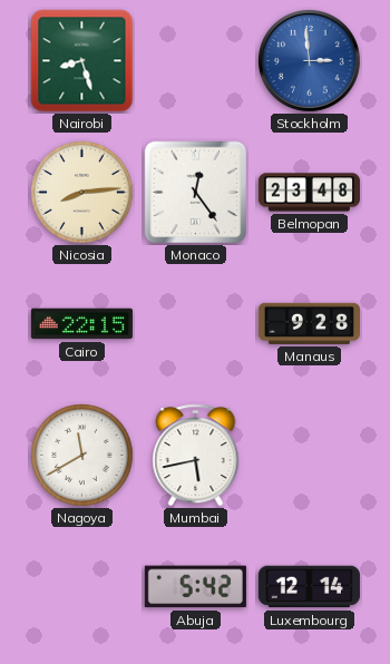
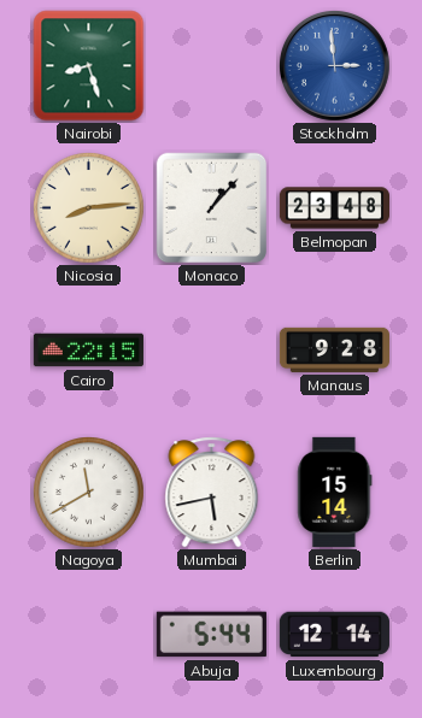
Monaco: 12:24 -> 1:07
Berlin: none -> 15:14
Abuja: 5:42 -> 5:44
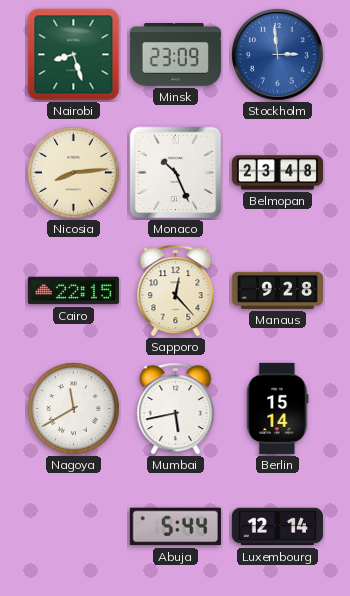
Minsk: none -> 23:09
Monaco: 1:07 -> 10:26
Sapporo: none -> 12:23
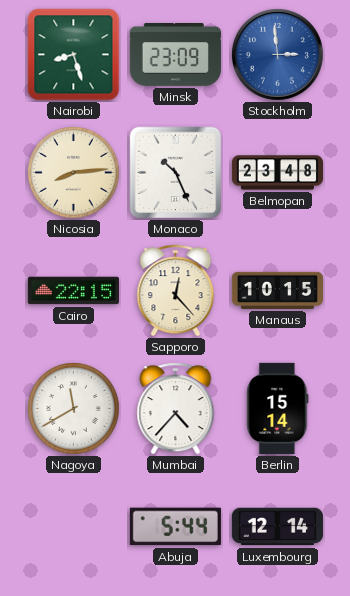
Manaus: 9:28 -> 10:15
Mumbai: 5:43 -> 4:37
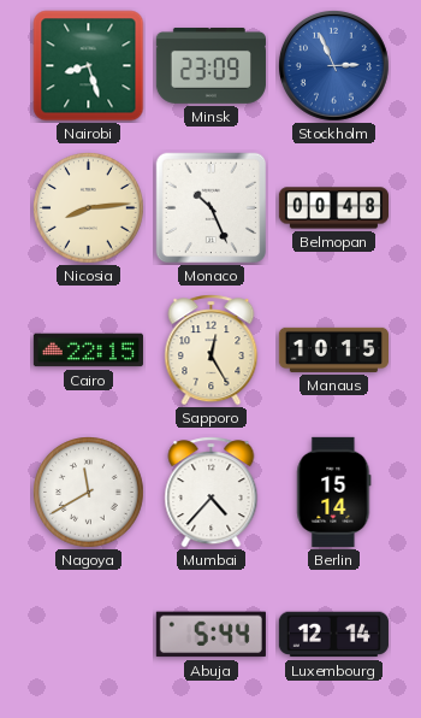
Stockholm: 2:59 -> 2:56
Belmopan: 23:48 -> 00:48
Sapporo: 12:23 -> 12:25
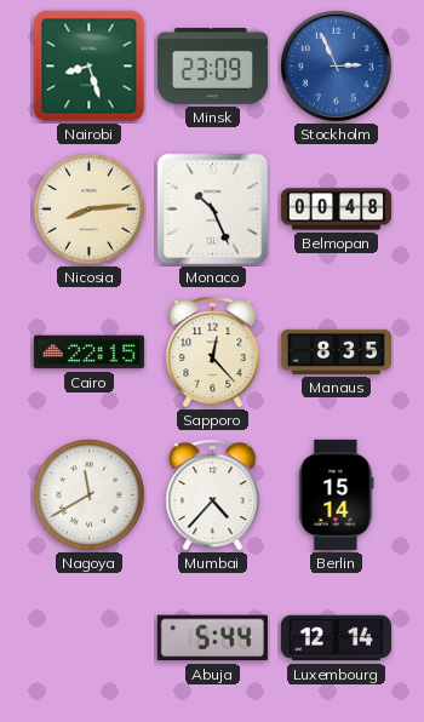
Sapporo: 12:25 -> 12:23
Manaus: 10:15 -> 8:35
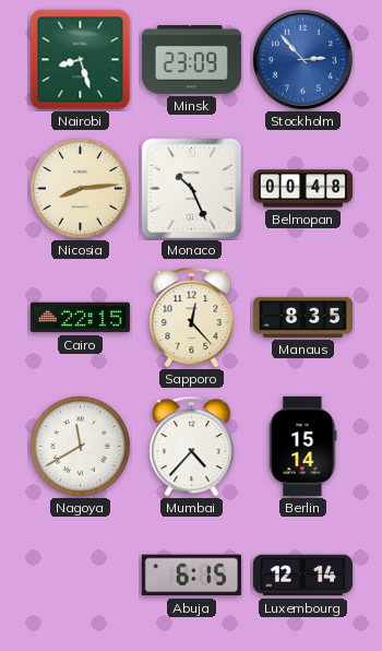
Stockholm: 2:56 -> 2:53
Abuja: 5:44 -> 6:15
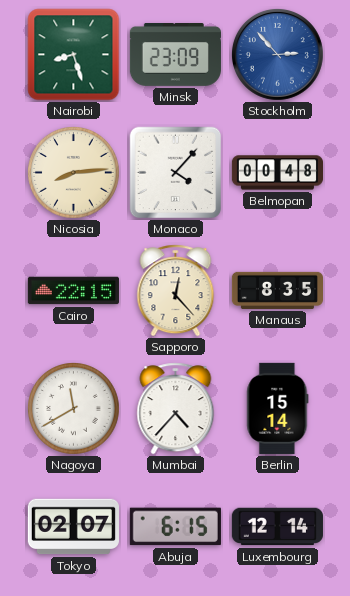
Monaco: 10:26 -> 4:07
Tokyo: none -> 02:07
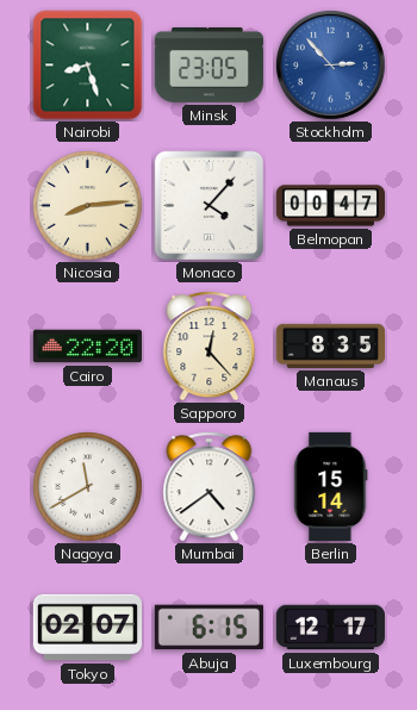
Minsk: 23:09 -> 23:05
Belmopan: 00:48 -> 00:47
Cairo: 22:15 -> 22:20
Mumbai: 4:37 -> 4:39
Luxembourg: 12:14 -> 12:17
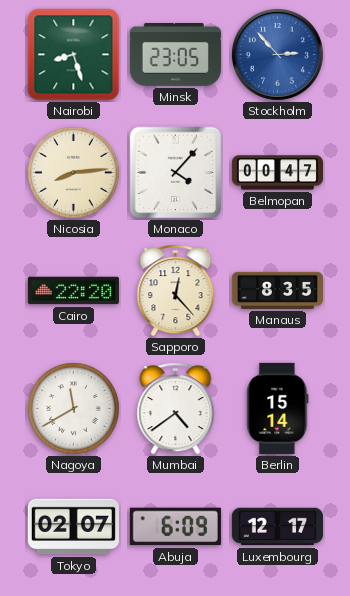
Abuja: 6:15 -> 6:09
